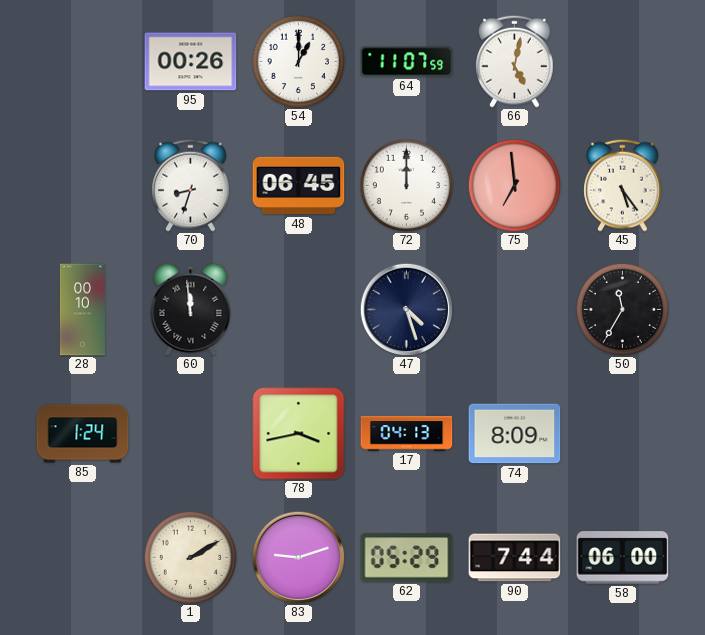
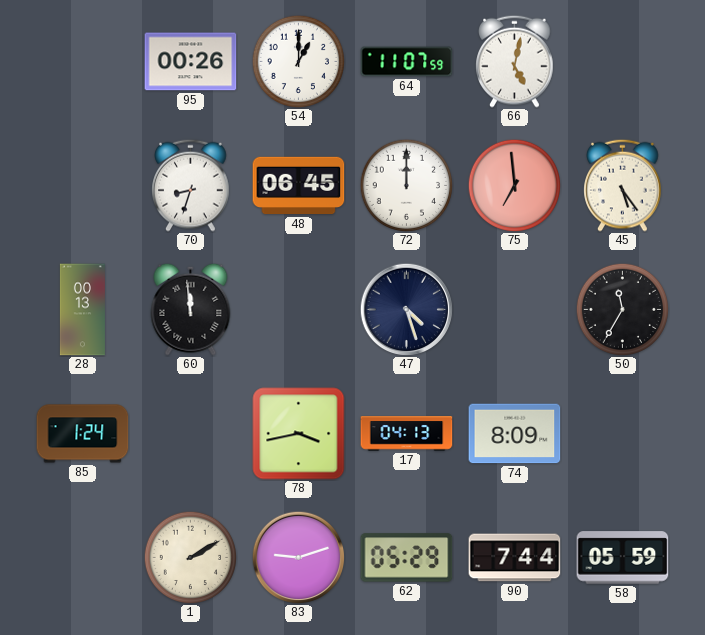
28: 00:10 -> 00:13
58: 06:00 -> 05:59
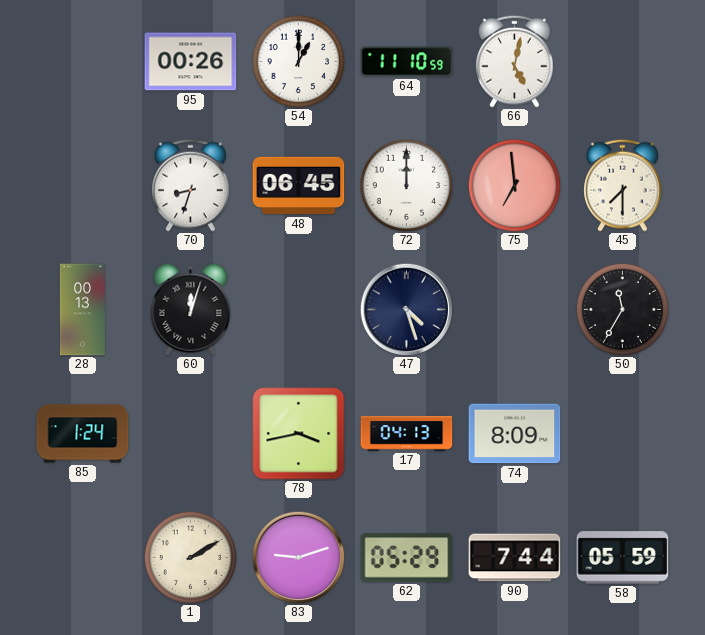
64: 11:07 -> 11:10
45: 5:24 -> 7:30
60: 11:59 -> 12:03
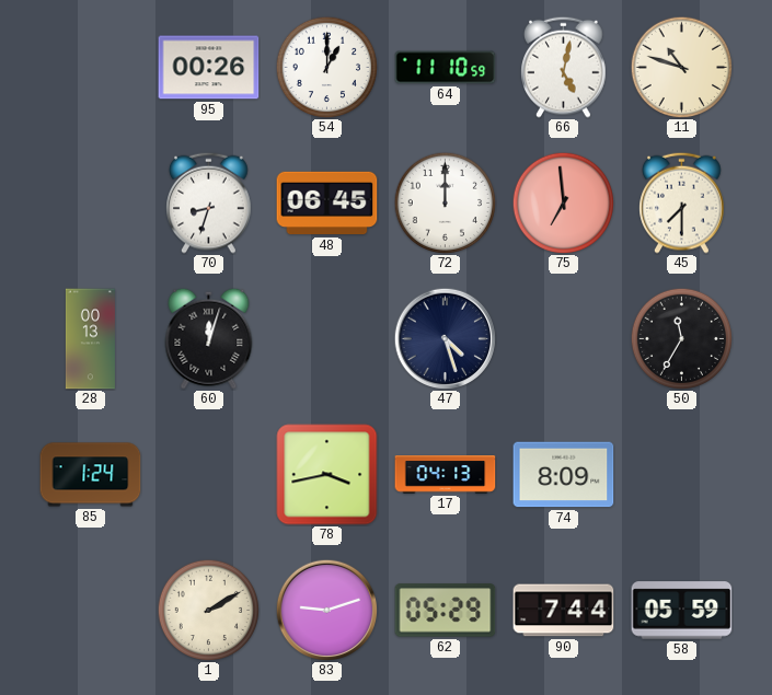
11: none -> 10:48
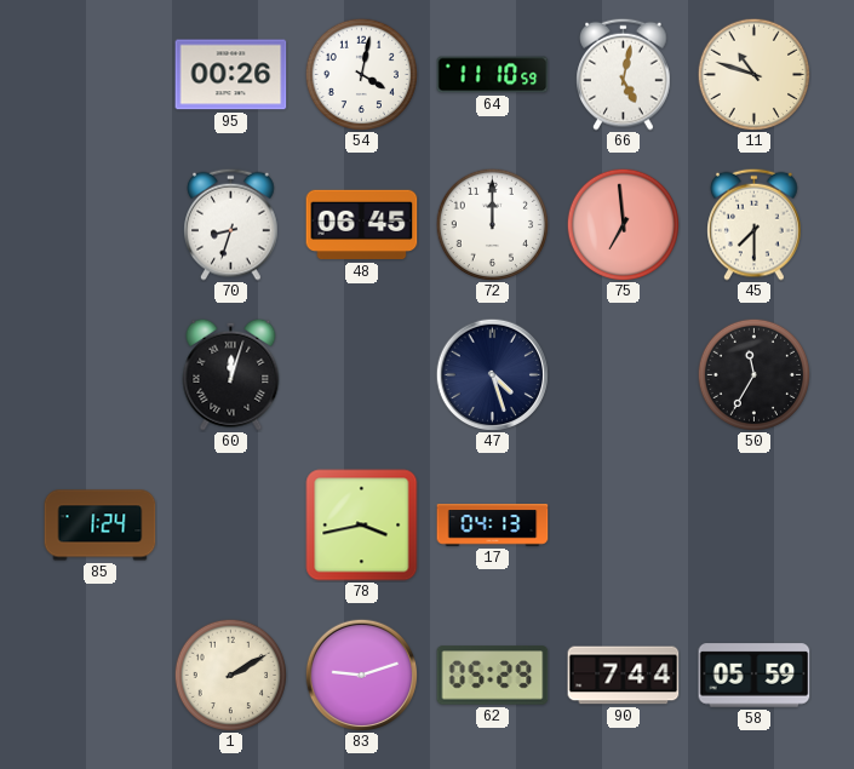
54: 1:00 -> 4:02
28: 00:13 -> none
74: 8:09 -> none
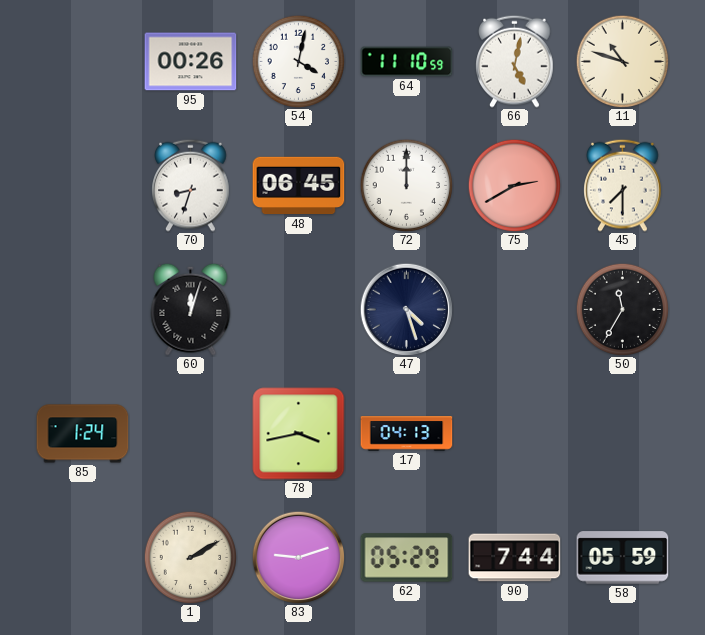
75: 6:59 -> 2:40
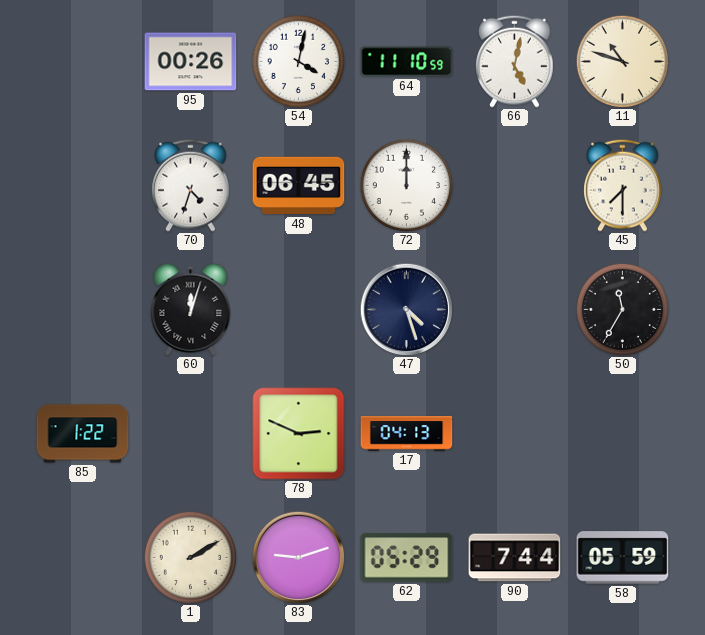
70: 8:33 -> 4:33
75: 2:40 -> none
85: 1:24 -> 1:22
78: 3:43 -> 2:49
